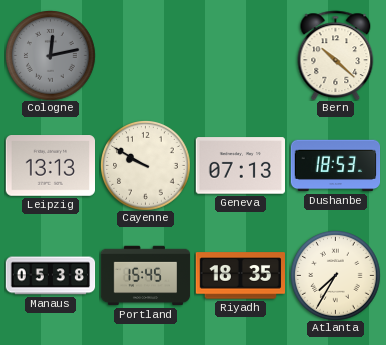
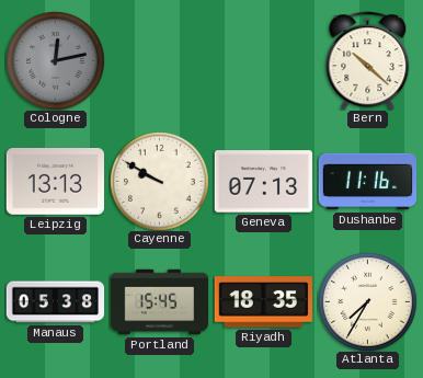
Dushanbe: 18:53 -> 11:16
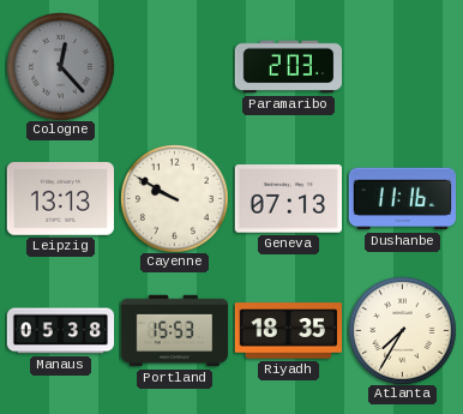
Cologne: 12:13 -> 12:23
Paramaribo: none -> 2:03
Bern: 10:22 -> none
Portland: 15:45 -> 15:53
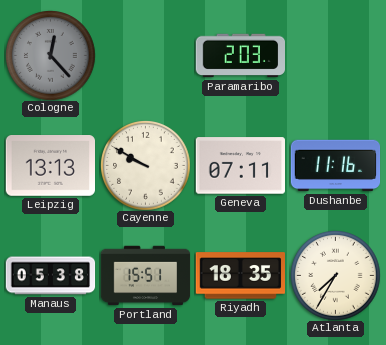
Geneva: 07:13 -> 07:11
Portland: 15:53 -> 15:51
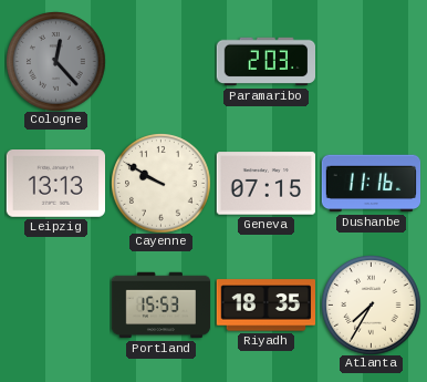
Geneva: 07:11 -> 07:15
Manaus: 05:38 -> none
Portland: 15:51 -> 15:53
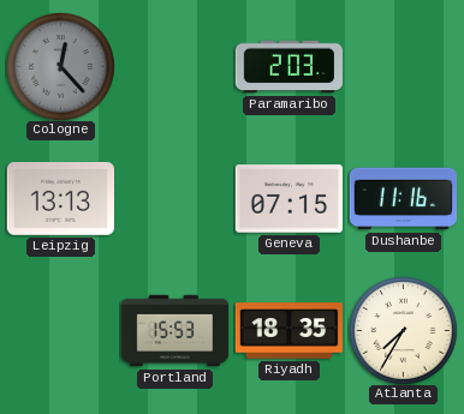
Cayenne: 9:50 -> none
